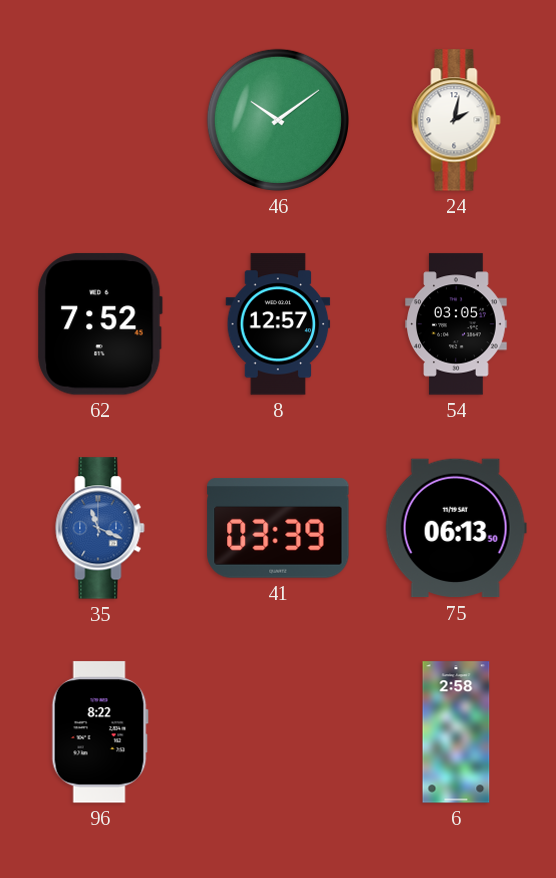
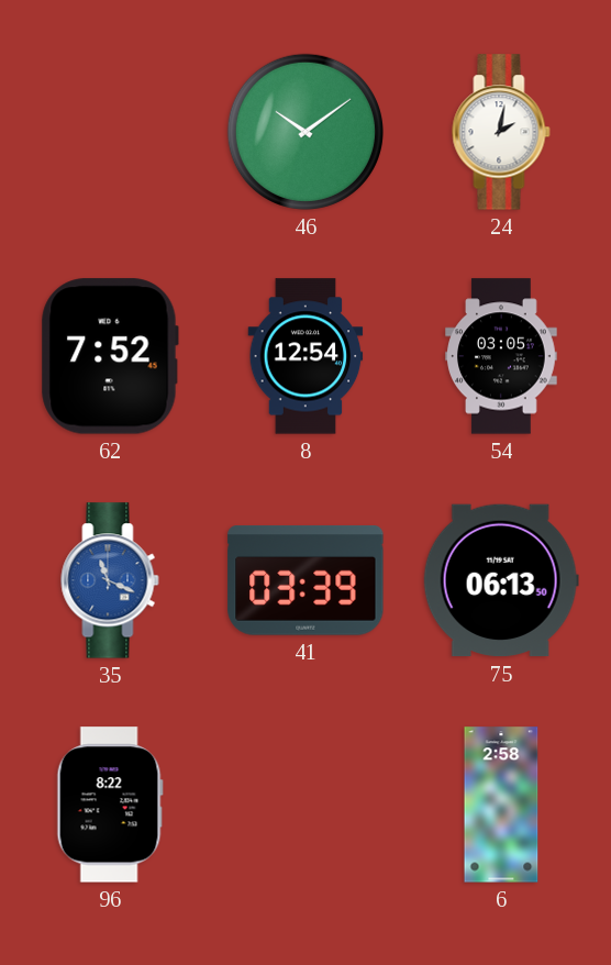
8: 12:57 -> 12:54
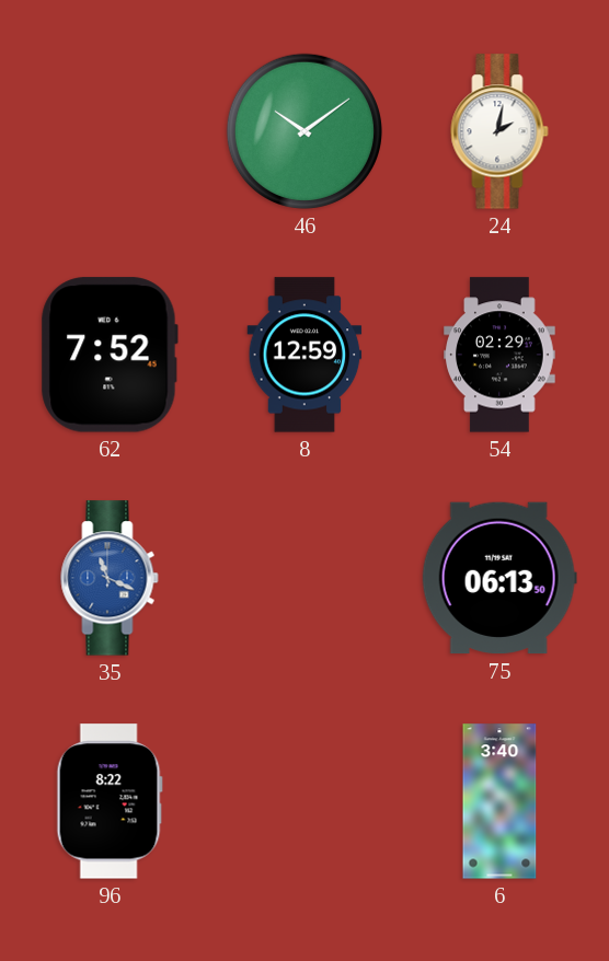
8: 12:54 -> 12:59
54: 03:05 -> 02:29
41: 03:39 -> none
6: 2:58 -> 3:40
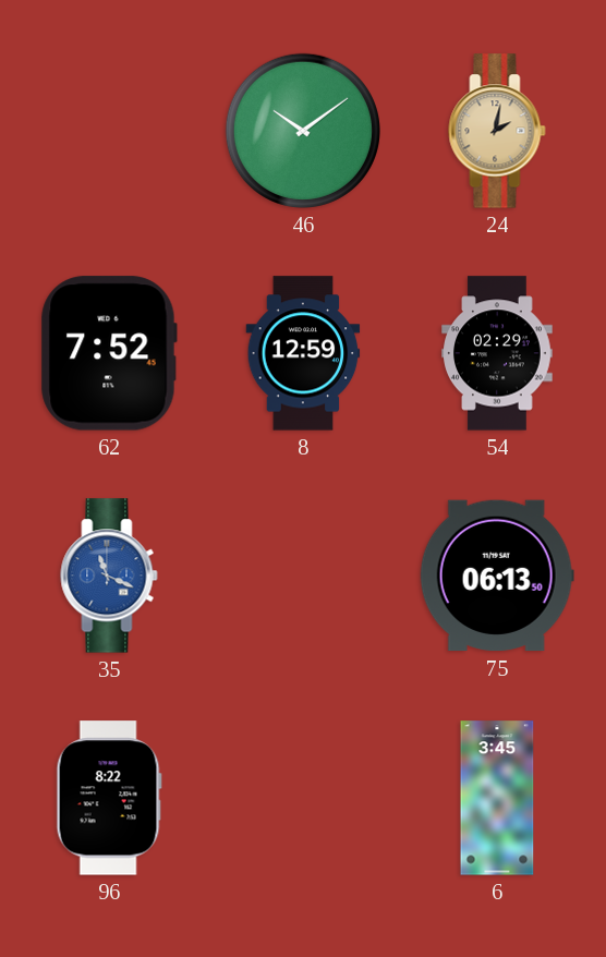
24 dial: white -> champagne
6: 3:40 -> 3:45
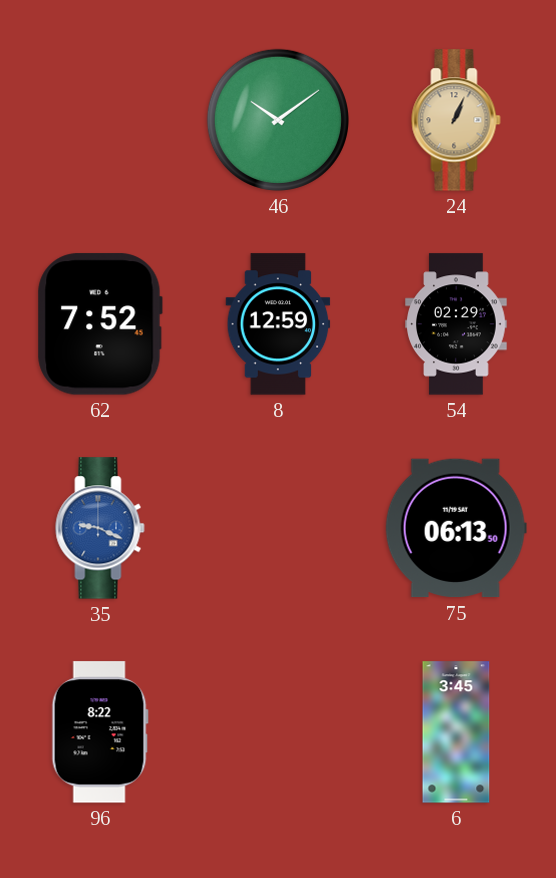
24: 2:02 -> 1:04
35: 11:19 -> 9:19
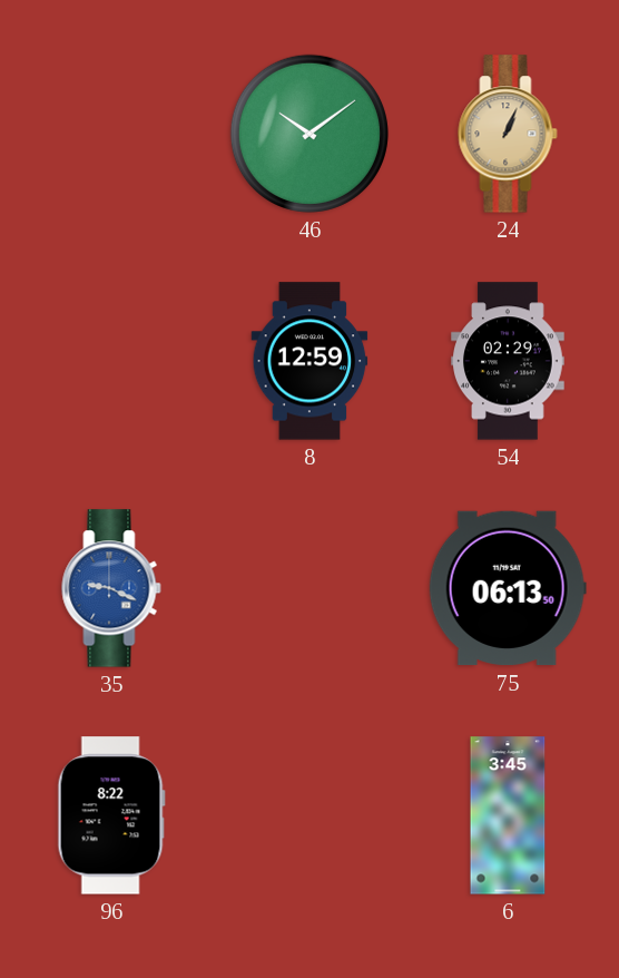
62: 7:52 -> none
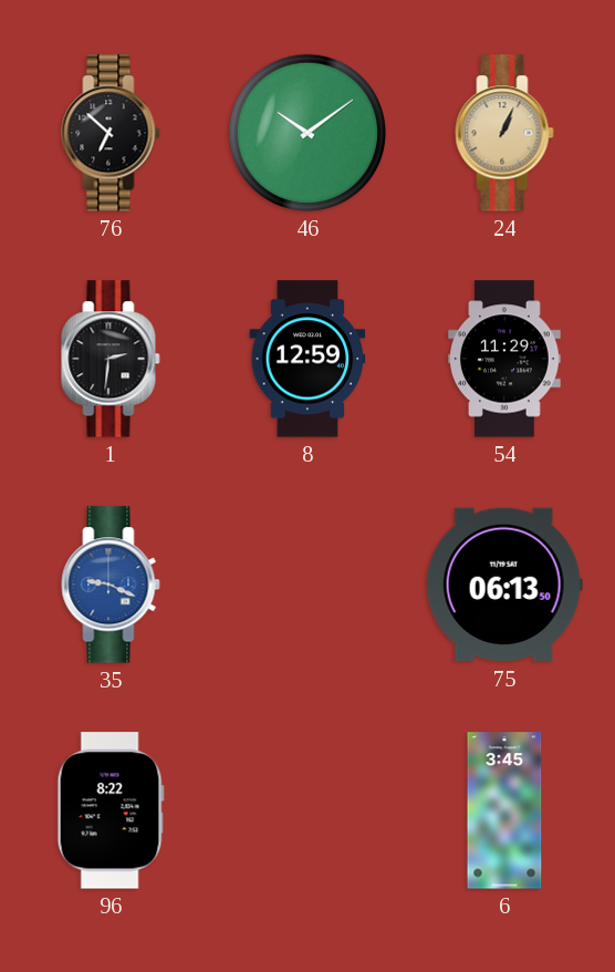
76: none -> 6:52
1: none -> 2:31
54: 02:29 -> 11:29
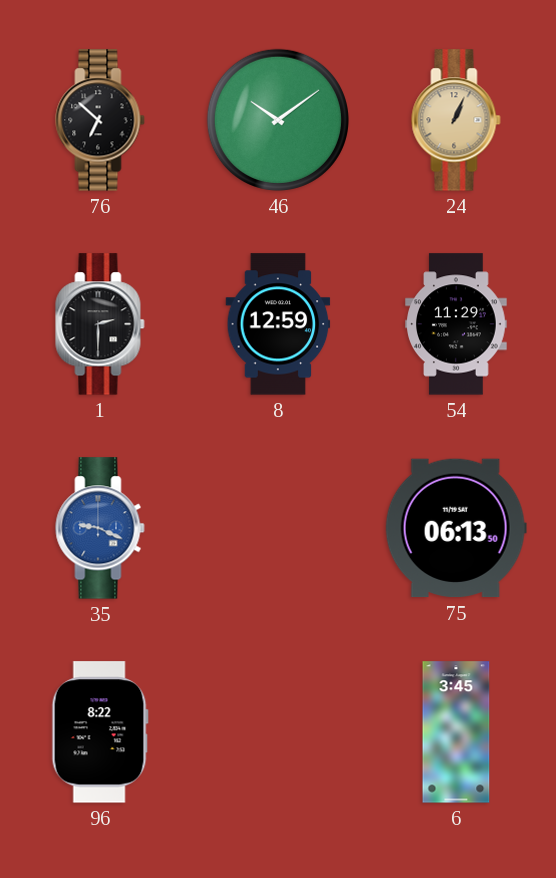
1: 2:31 -> 2:30
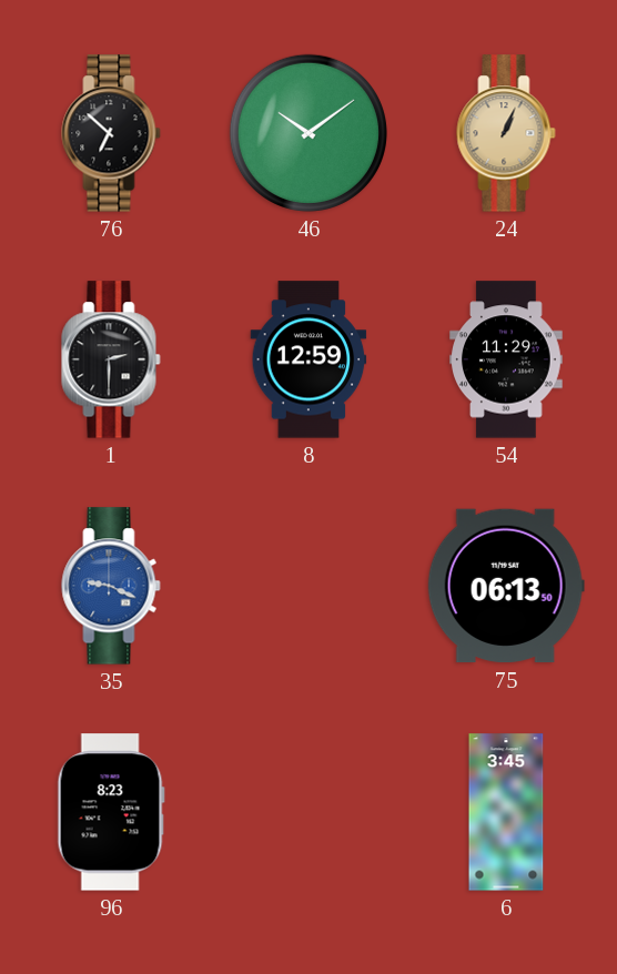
96: 8:22 -> 8:23
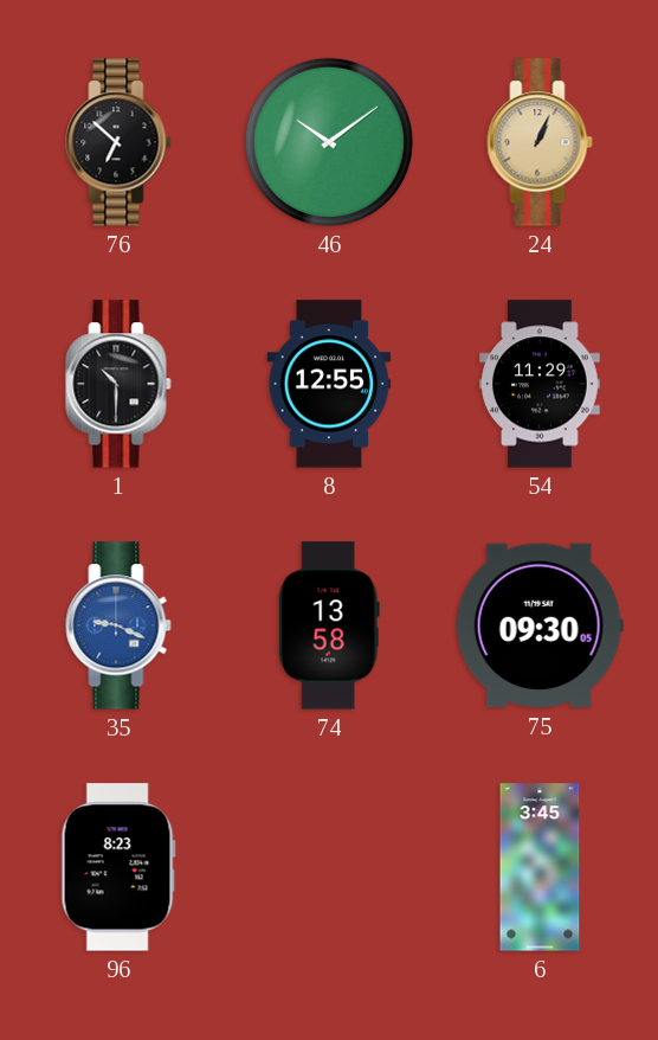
1: 2:30 -> 10:30
8: 12:59 -> 12:55
74: none -> 13:58
75: 06:13 -> 09:30
